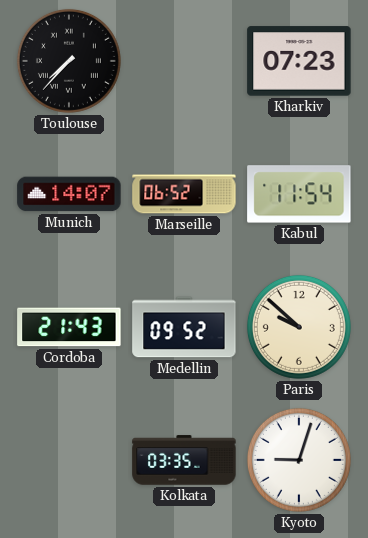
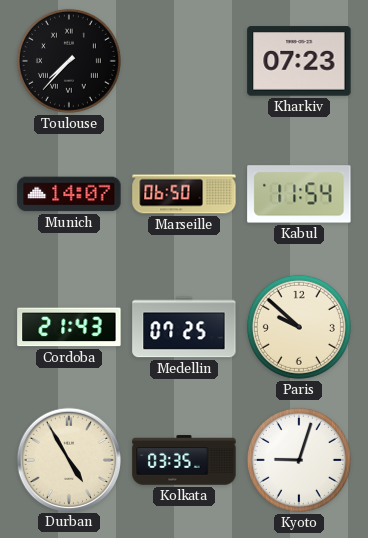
Marseille: 06:52 -> 06:50
Medellin: 09:52 -> 07:25
Durban: none -> 4:55
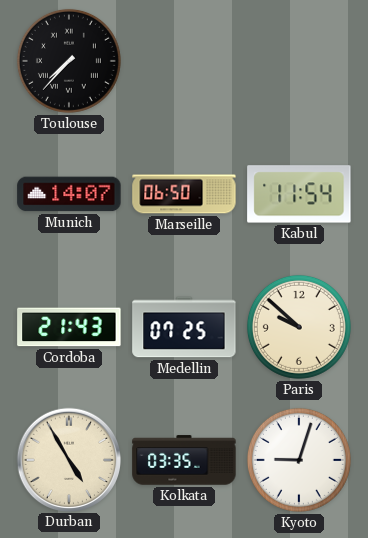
Kharkiv: 07:23 -> none
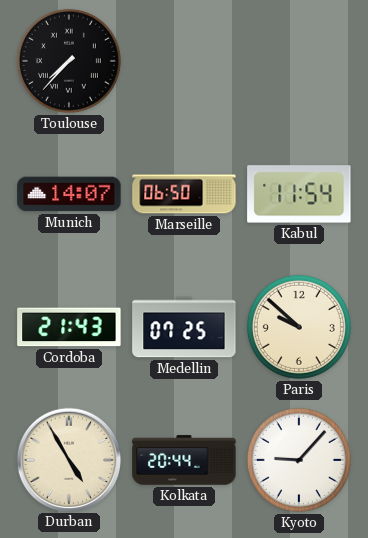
Kolkata: 03:35 -> 20:44
Kyoto: 9:03 -> 9:07
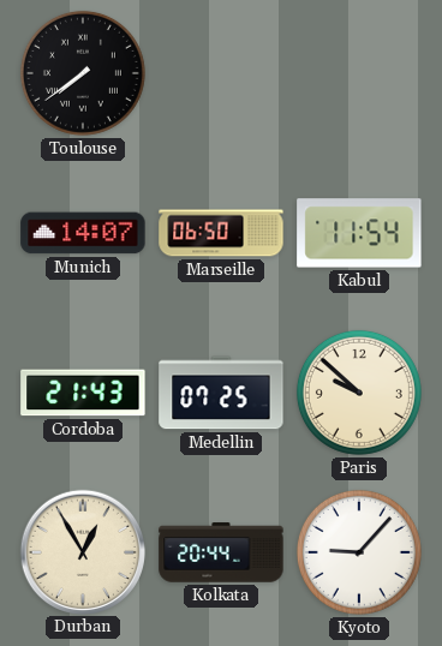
Toulouse: 7:37 -> 7:39
Durban: 4:55 -> 12:55
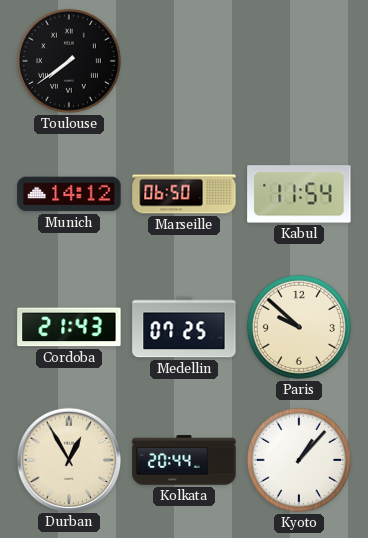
Munich: 14:07 -> 14:12
Kyoto: 9:07 -> 1:07
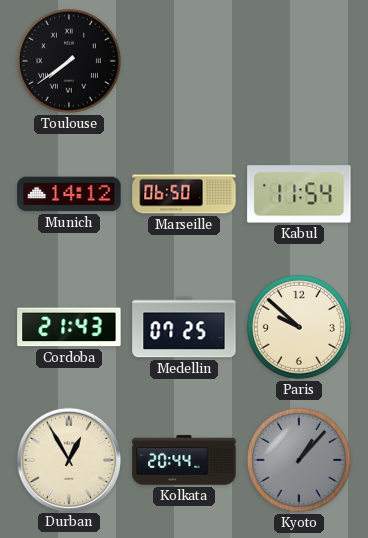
Kyoto dial: white -> grey
